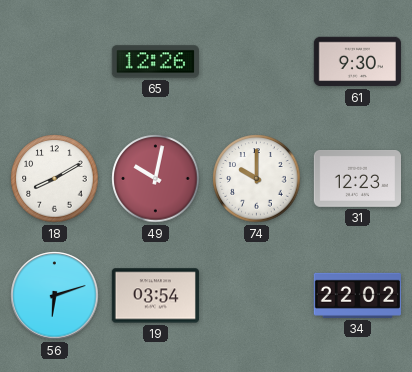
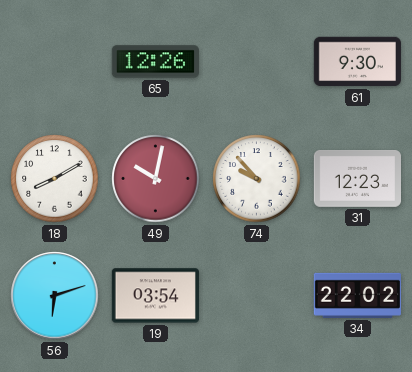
74: 10:00 -> 9:53
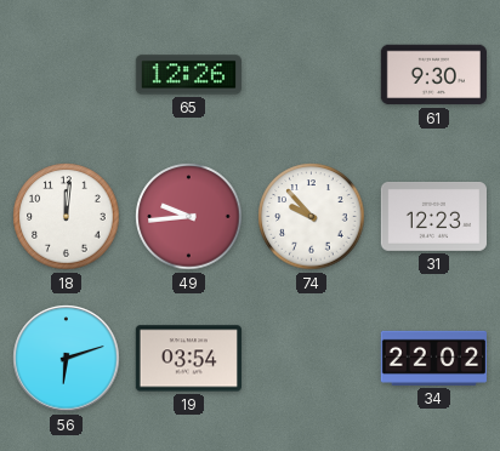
18: 8:10 -> 12:01
49: 10:02 -> 9:44
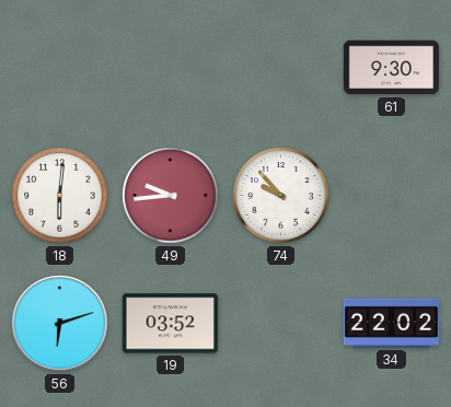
65: 12:26 -> none
18: 12:01 -> 6:01
31: 12:23 -> none
19: 03:54 -> 03:52
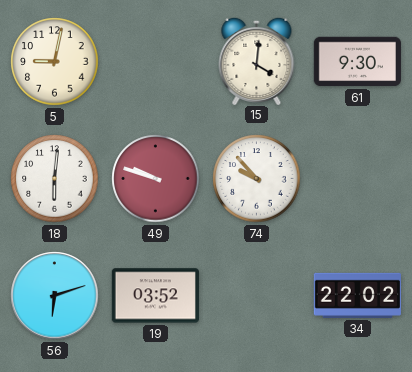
5: none -> 9:02
15: none -> 4:01
49: 9:44 -> 9:48
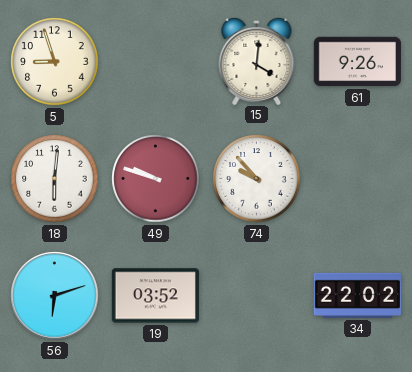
5: 9:02 -> 8:57
61: 9:30 -> 9:26
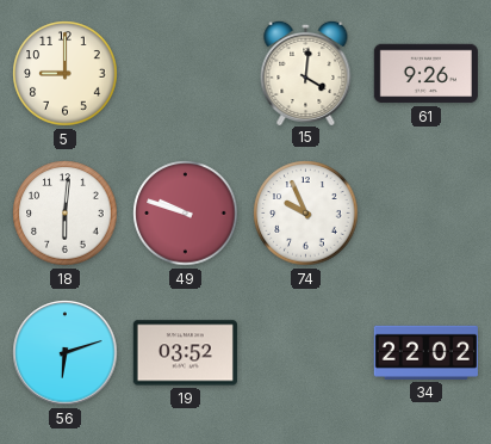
5: 8:57 -> 9:00
74: 9:53 -> 9:56
